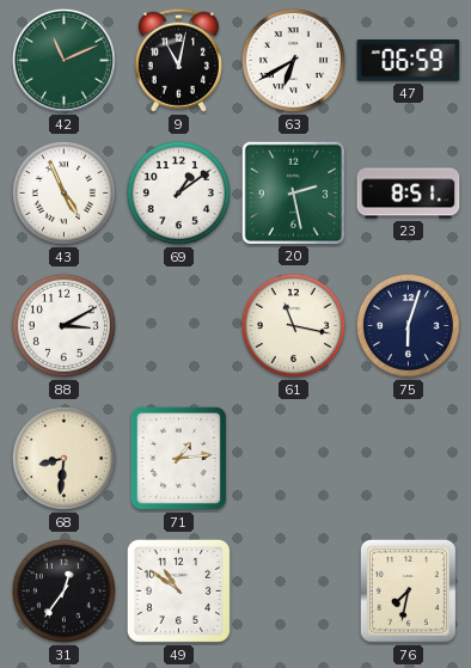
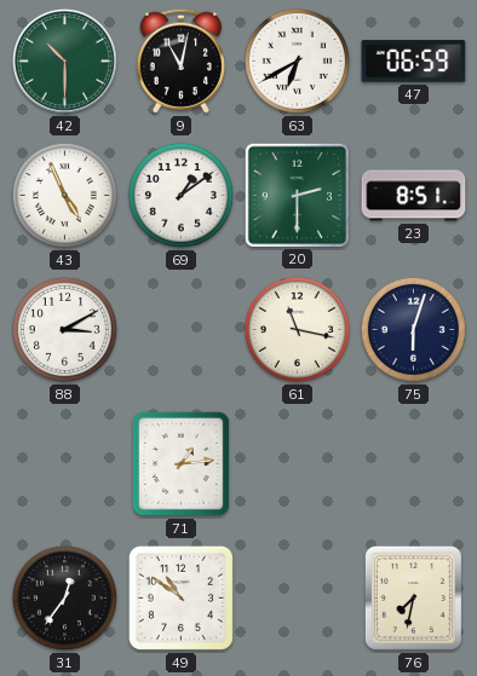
42: 11:11 -> 10:30
20: 2:28 -> 2:30
68: 8:31 -> none
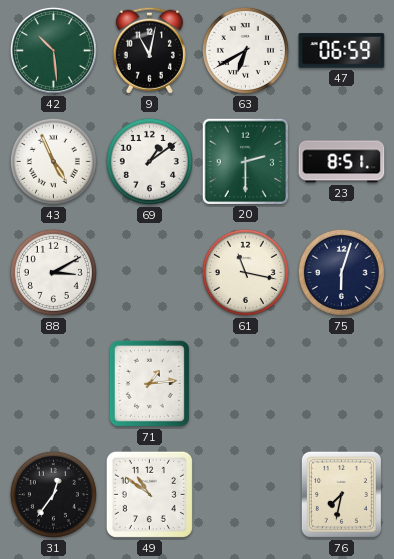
42: 10:30 -> 10:29
